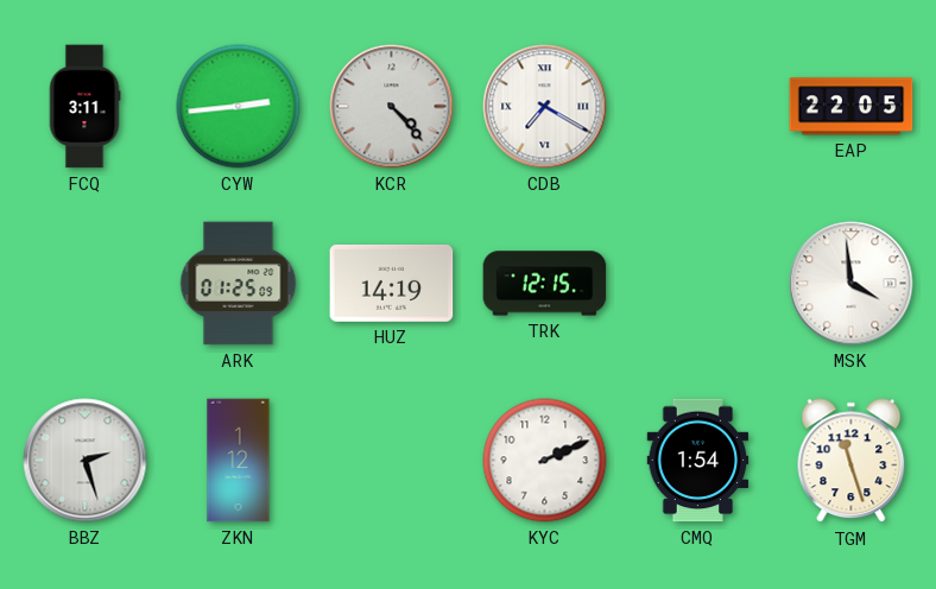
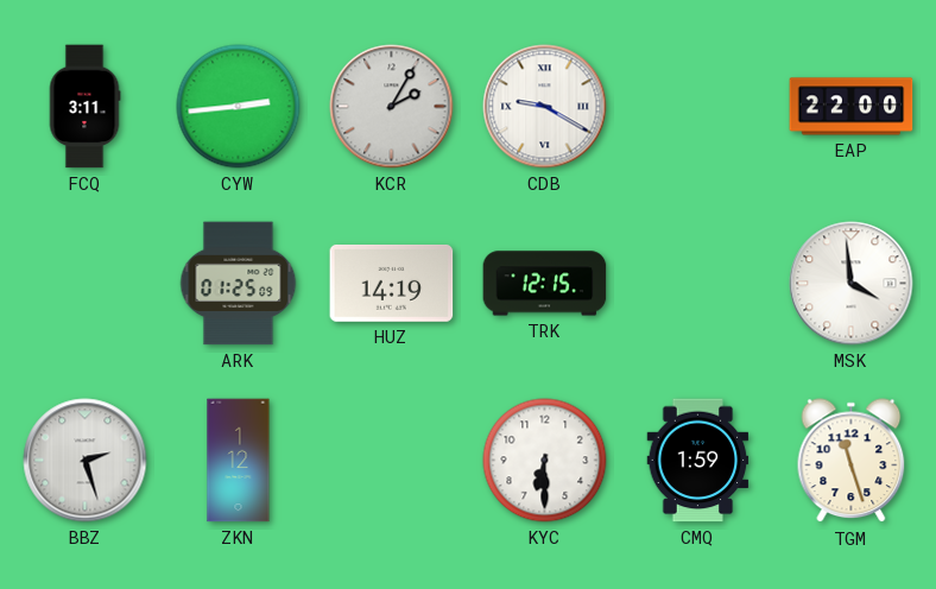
KCR: 4:23 -> 2:05
CDB: 7:20 -> 9:20
EAP: 22:05 -> 22:00
KYC: 2:11 -> 6:30
CMQ: 1:54 -> 1:59
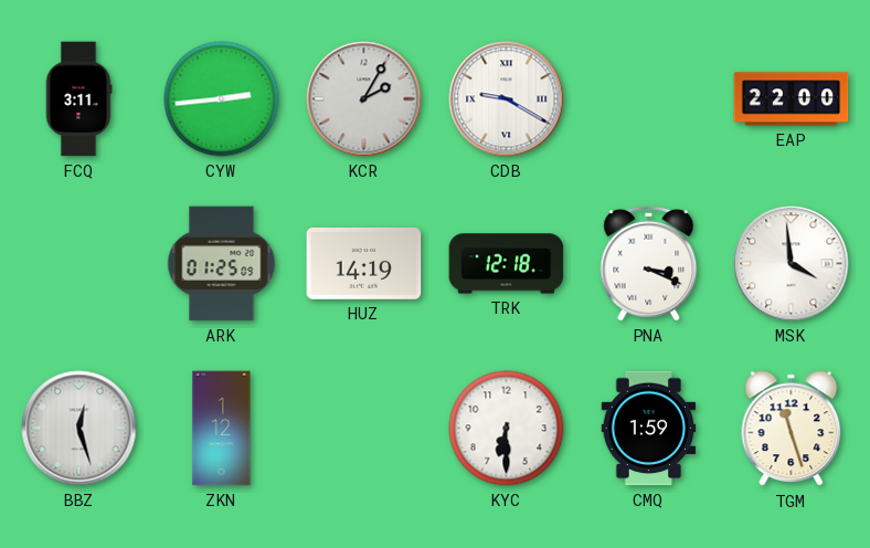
TRK: 12:15 -> 12:18
PNA: none -> 3:19
BBZ: 2:27 -> 12:27
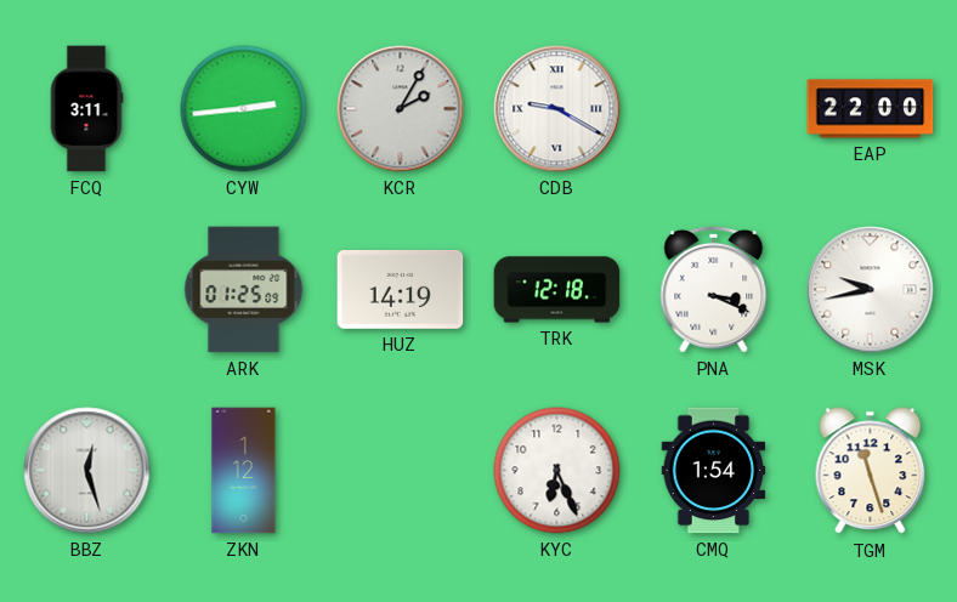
MSK: 3:59 -> 9:43
KYC: 6:30 -> 6:26
CMQ: 1:59 -> 1:54
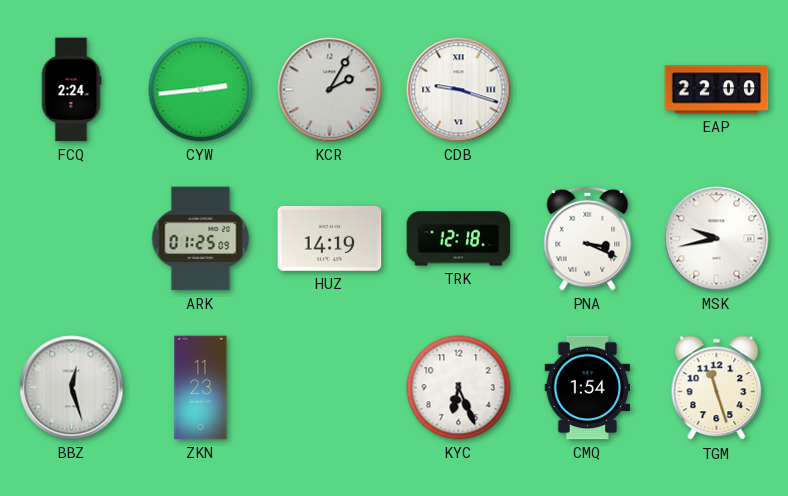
FCQ: 3:11 -> 2:24
CDB: 9:20 -> 9:18
ZKN: 1:12 -> 11:23
